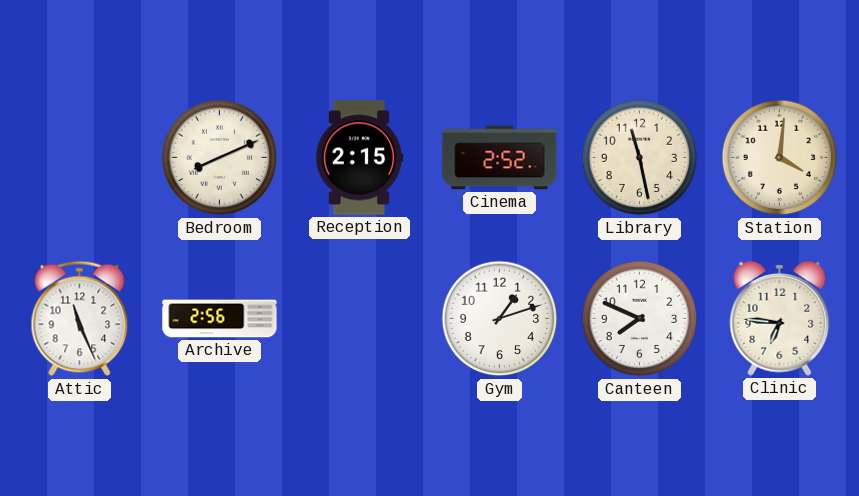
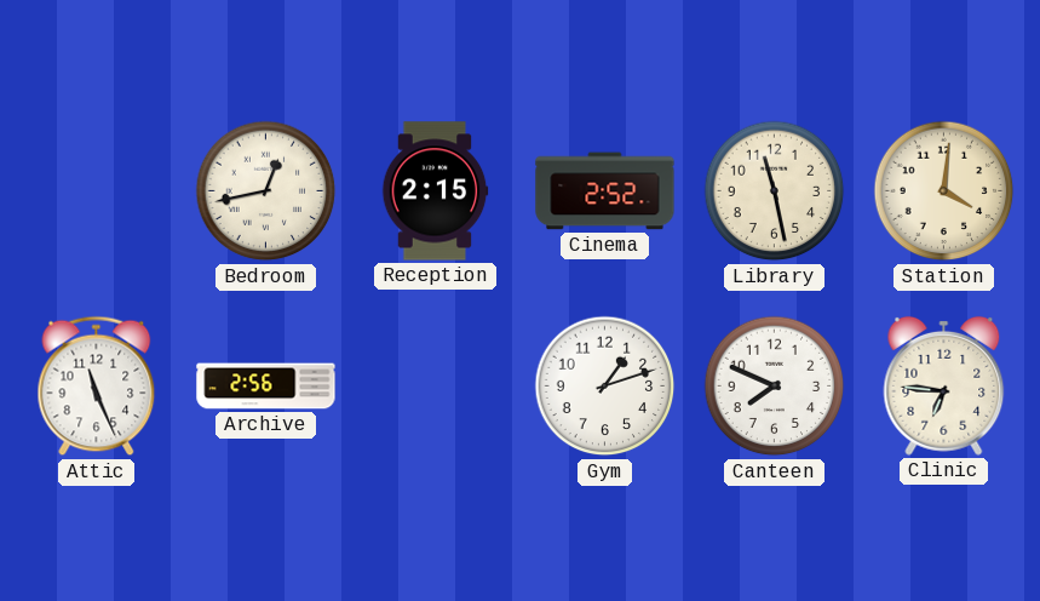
Bedroom: 8:11 -> 12:43
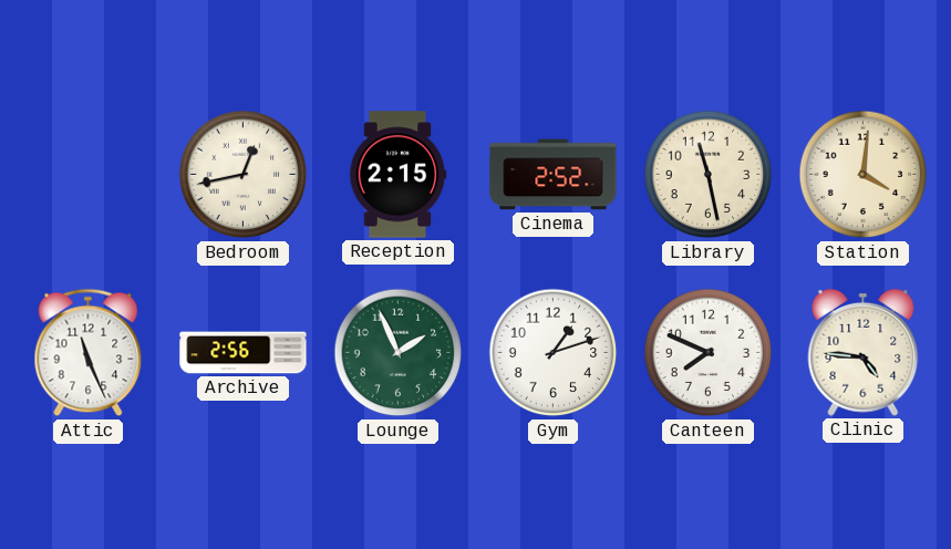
Lounge: none -> 1:56
Clinic: 6:46 -> 4:46
